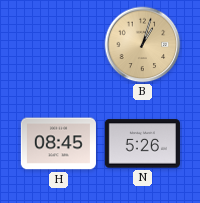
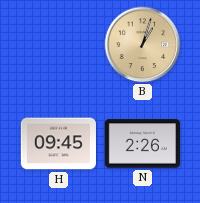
H: 08:45 -> 09:45
N: 5:26 -> 2:26
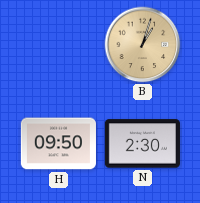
H: 09:45 -> 09:50
N: 2:26 -> 2:30
